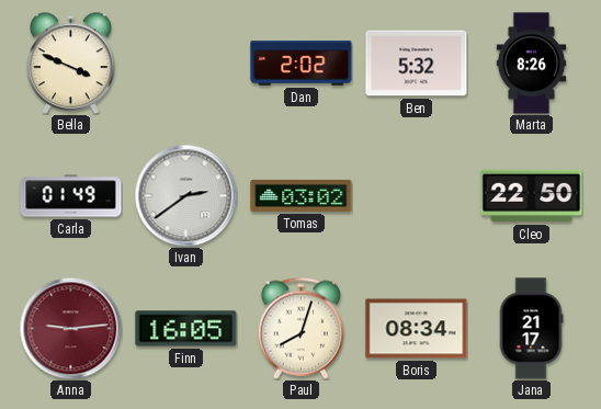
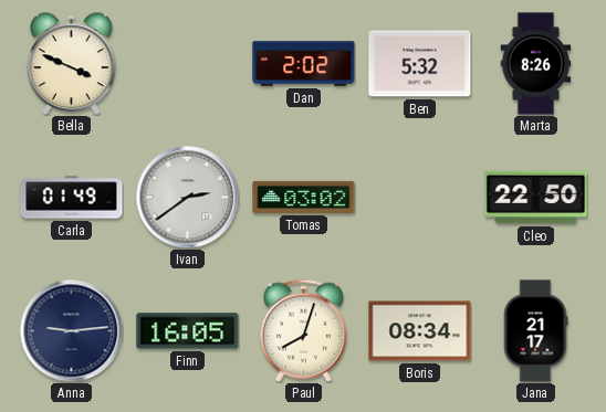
Anna dial: burgundy -> navy
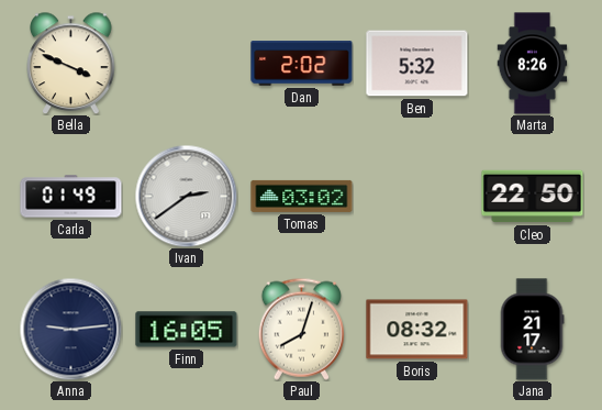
Boris: 08:34 -> 08:32
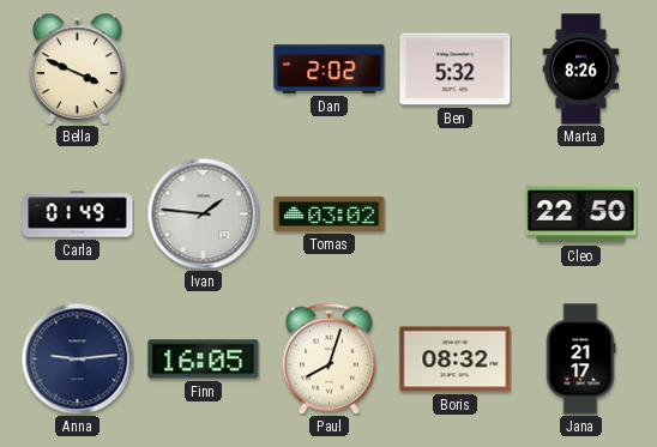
Ivan: 2:39 -> 1:46
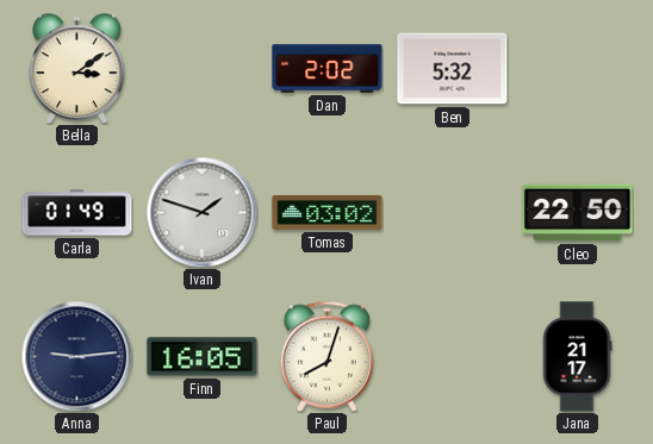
Bella: 3:49 -> 3:09
Marta: 8:26 -> none
Ivan: 1:46 -> 1:48
Boris: 08:32 -> none
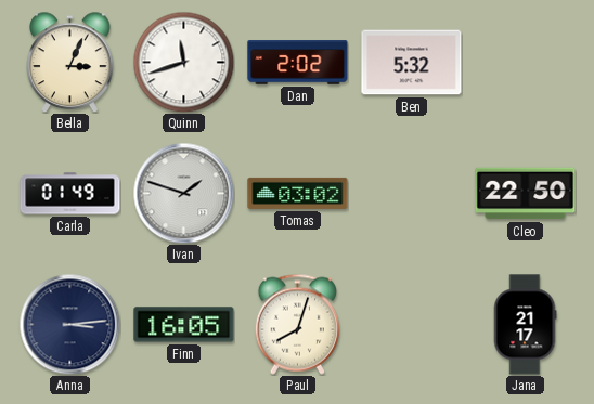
Bella: 3:09 -> 3:04
Quinn: none -> 11:42
Anna: 9:14 -> 3:14
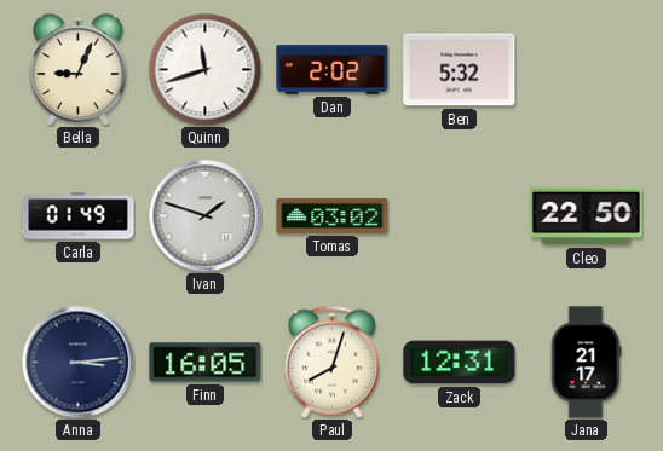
Bella: 3:04 -> 9:04
Zack: none -> 12:31
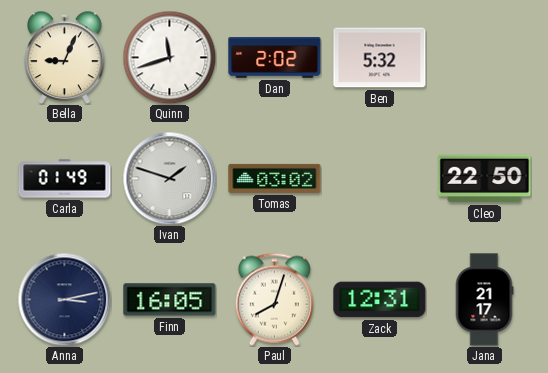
Anna: 3:14 -> 3:13
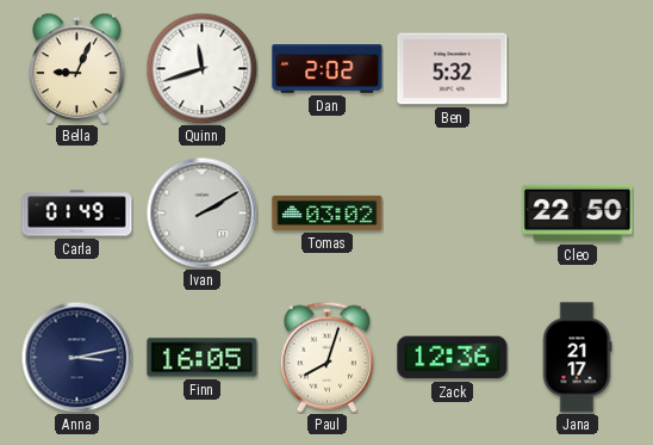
Ivan: 1:48 -> 2:10
Zack: 12:31 -> 12:36
